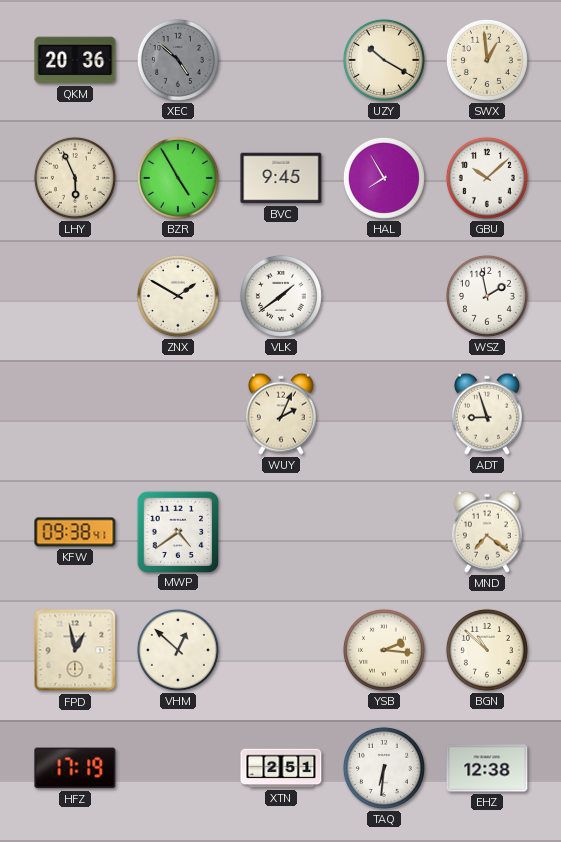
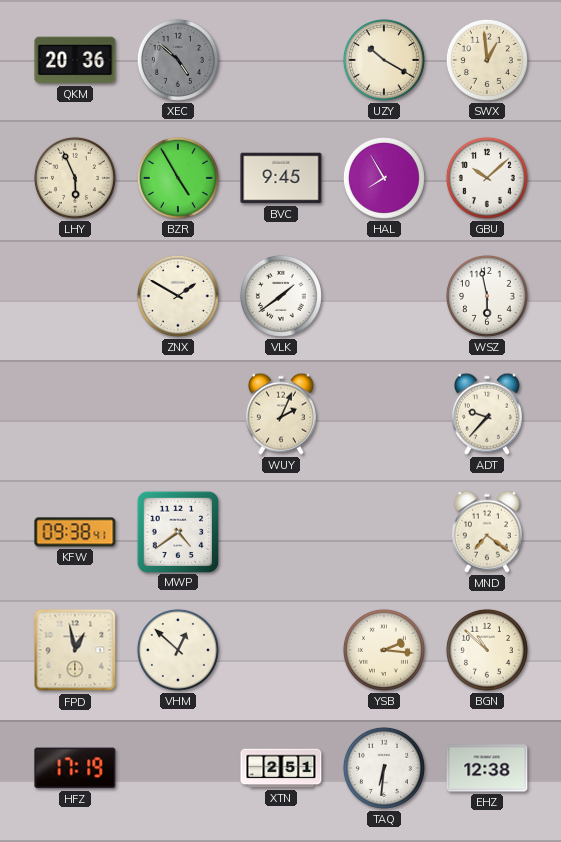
WSZ: 1:58 -> 5:58
ADT: 8:57 -> 9:37
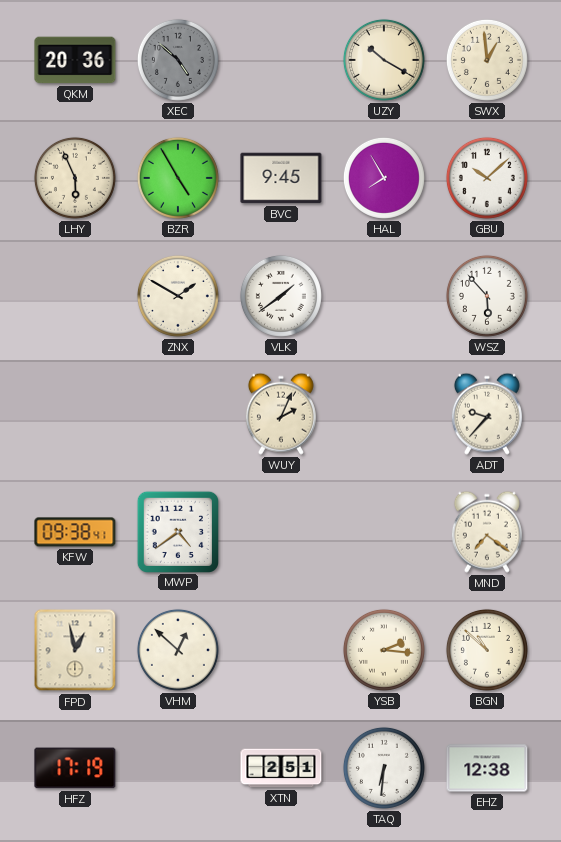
WSZ: 5:58 -> 5:53
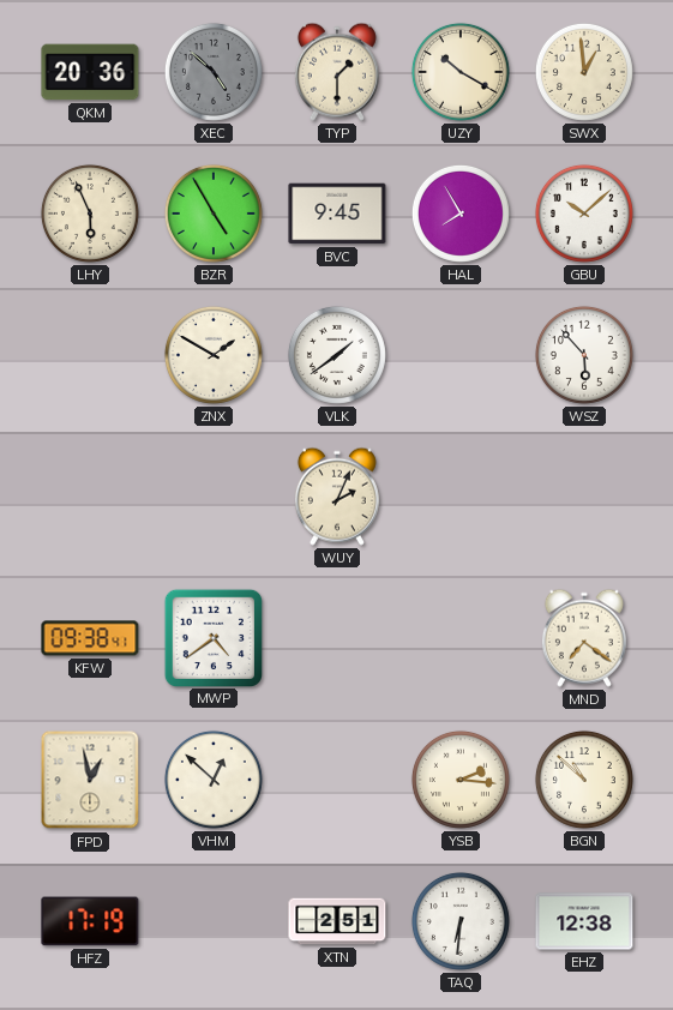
TYP: none -> 1:30
ADT: 9:37 -> none
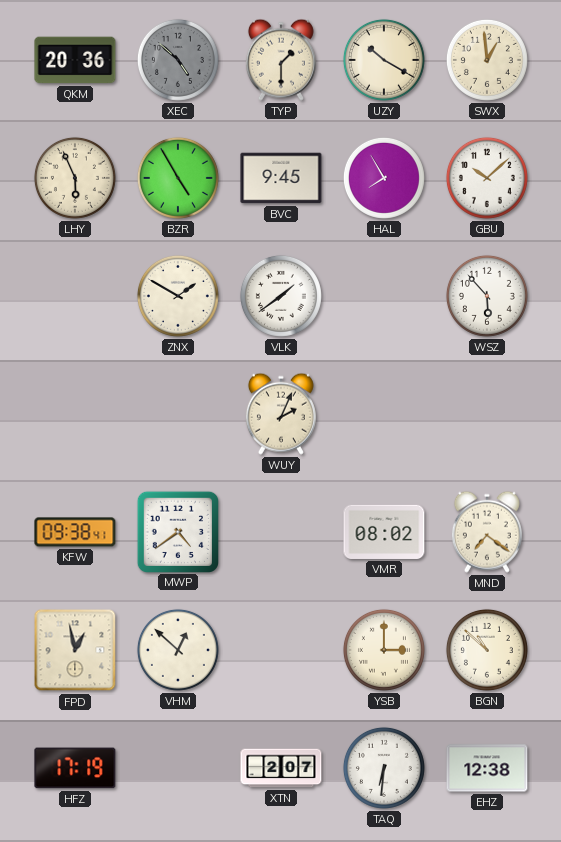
VMR: none -> 08:02
YSB: 2:16 -> 3:00
XTN: 2:51 -> 2:07
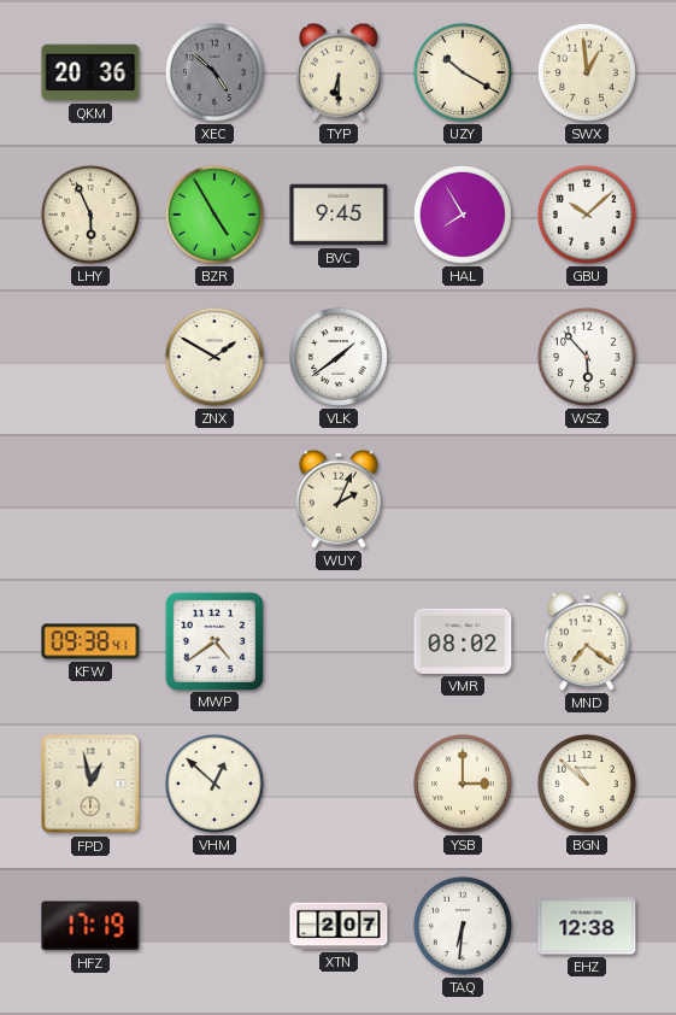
TYP: 1:30 -> 6:30
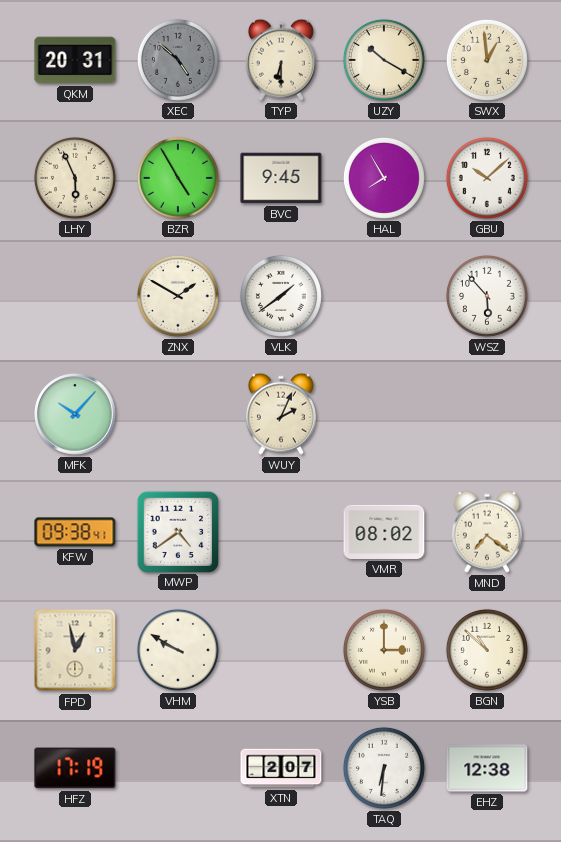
QKM: 20:36 -> 20:31
MFK: none -> 10:07
VHM: 12:52 -> 9:50
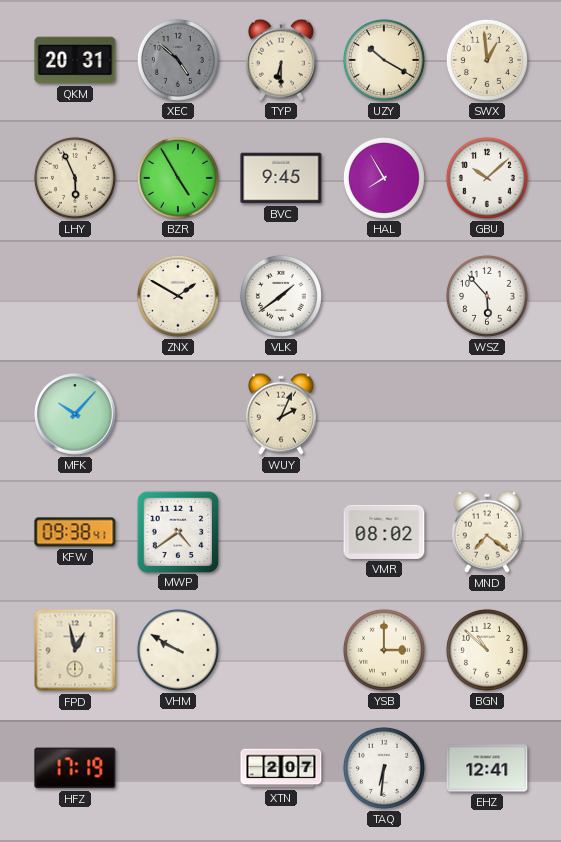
EHZ: 12:38 -> 12:41
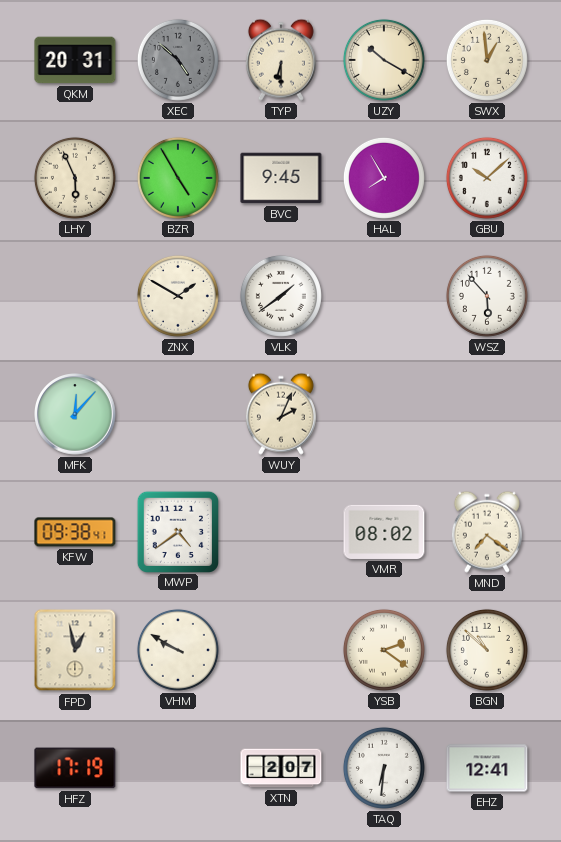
MFK: 10:07 -> 12:07
YSB: 3:00 -> 2:21
